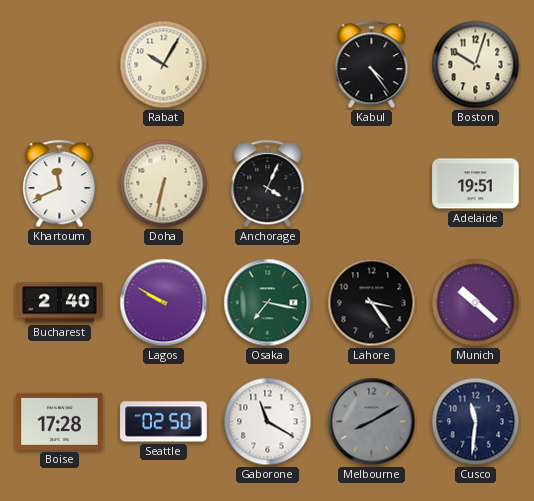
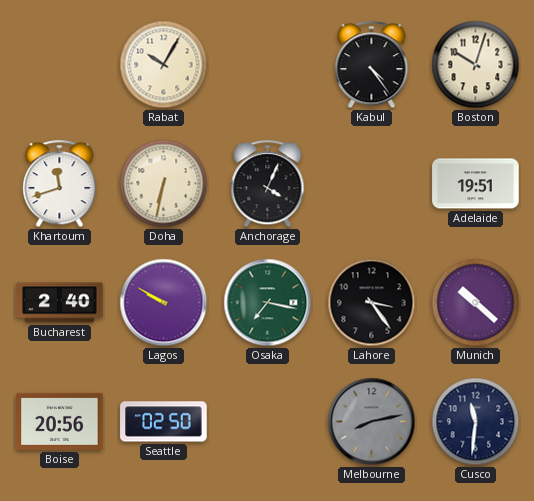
Khartoum: 11:41 -> 11:42
Boise: 17:28 -> 20:56
Gaborone: 11:20 -> none
Melbourne: 8:10 -> 8:13
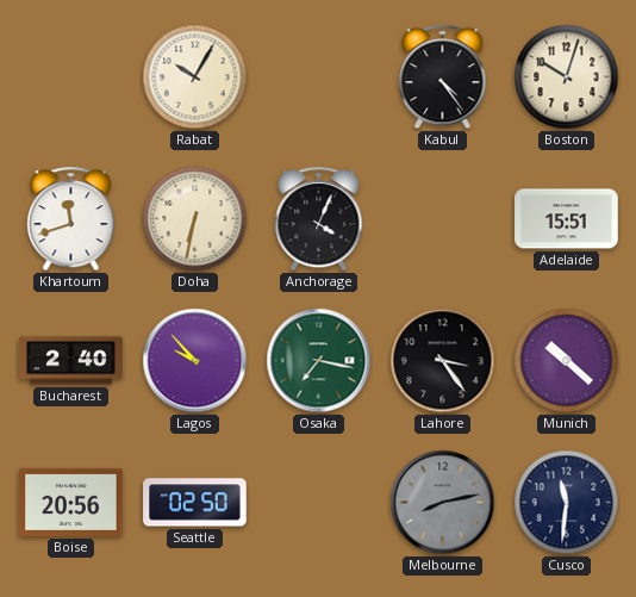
Adelaide: 19:51 -> 15:51
Lagos: 9:50 -> 9:53
